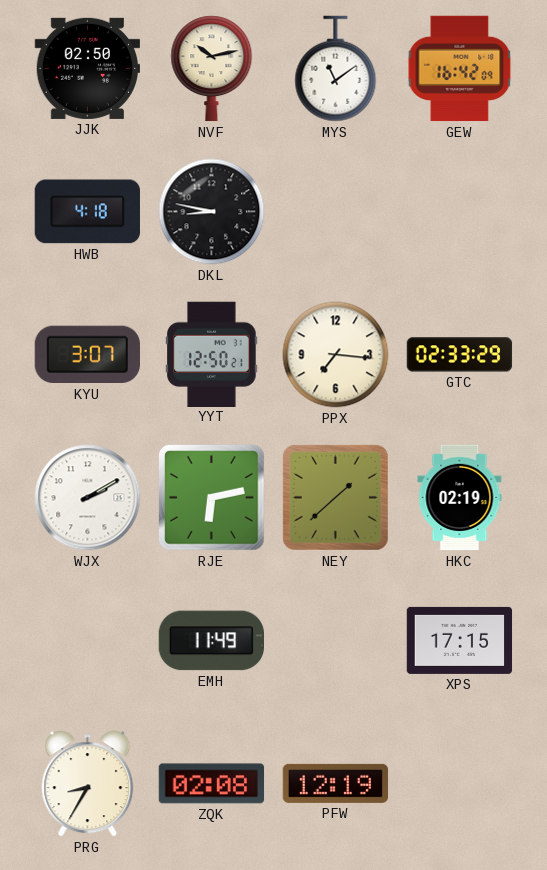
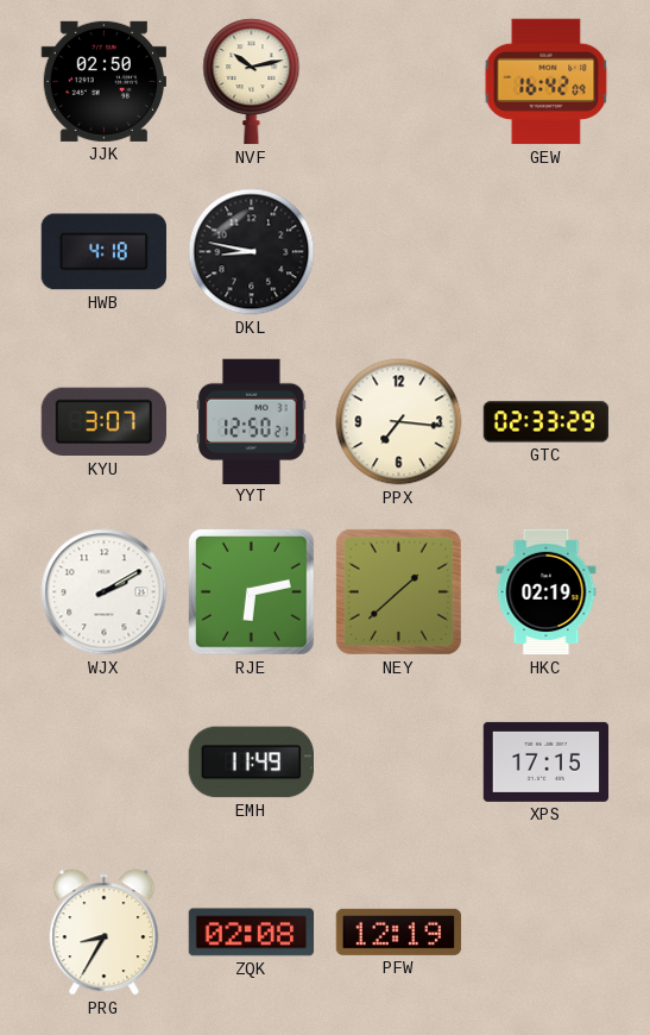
MYS: 11:09 -> none
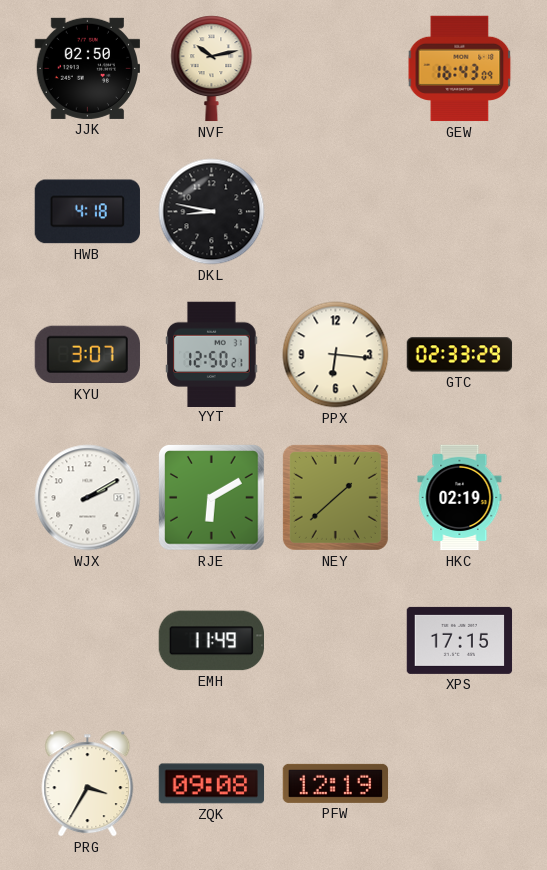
GEW: 16:42 -> 16:43
PPX: 7:16 -> 6:16
RJE: 6:13 -> 6:10
PRG: 8:35 -> 3:35
ZQK: 02:08 -> 09:08
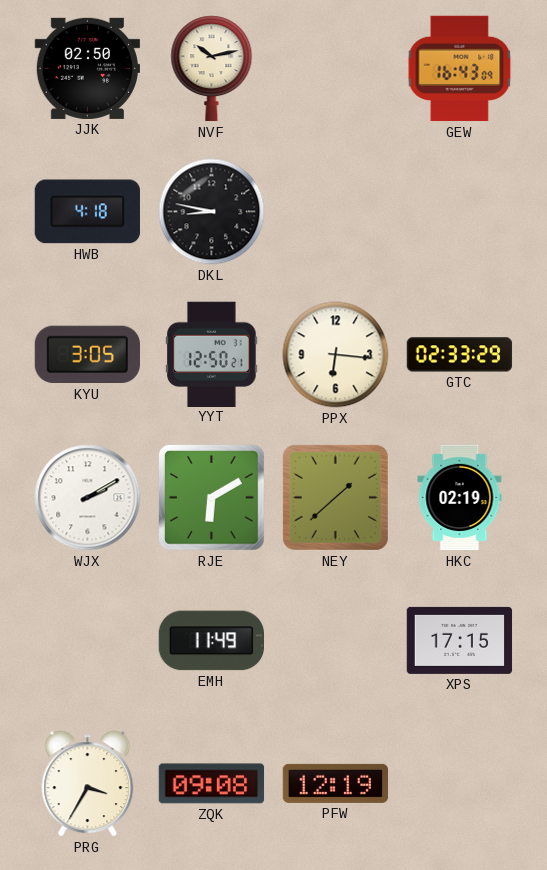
KYU: 3:07 -> 3:05
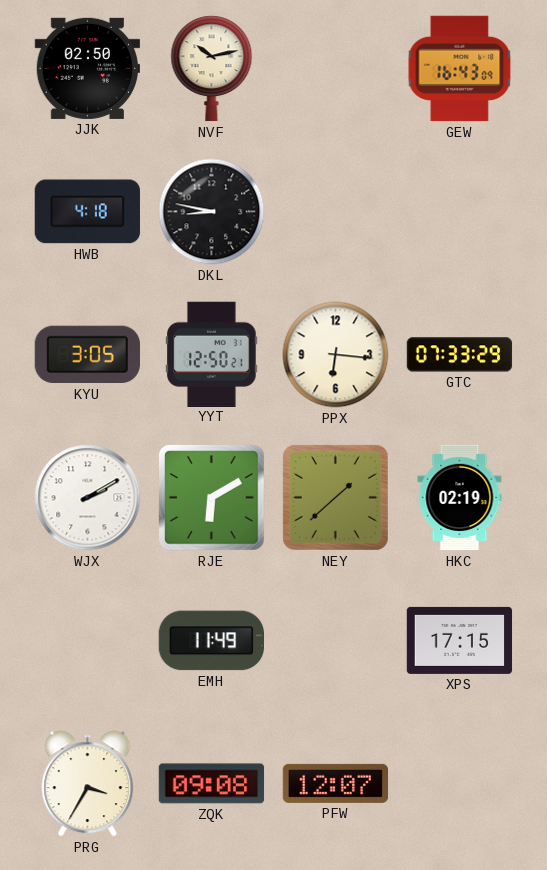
GTC: 02:33 -> 07:33
PFW: 12:19 -> 12:07
